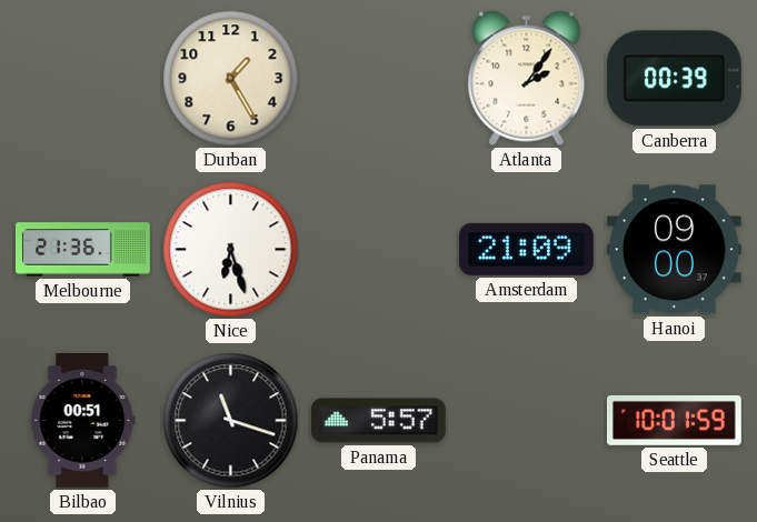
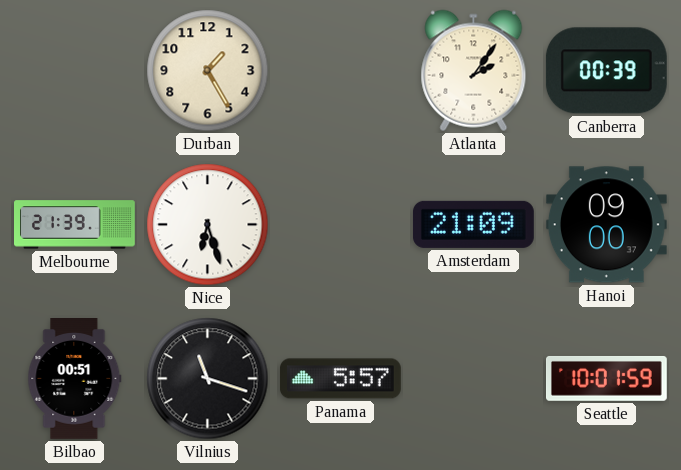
Melbourne: 21:36 -> 21:39
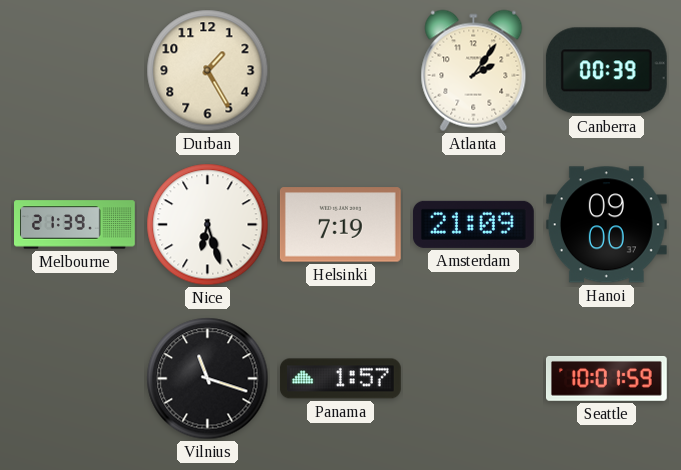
Helsinki: none -> 7:19
Bilbao: 00:51 -> none
Panama: 5:57 -> 1:57
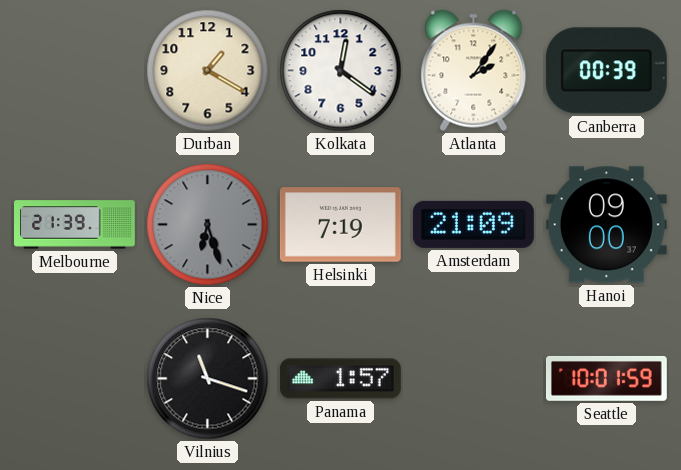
Durban: 1:25 -> 1:20
Kolkata: none -> 12:21
Nice dial: white -> grey
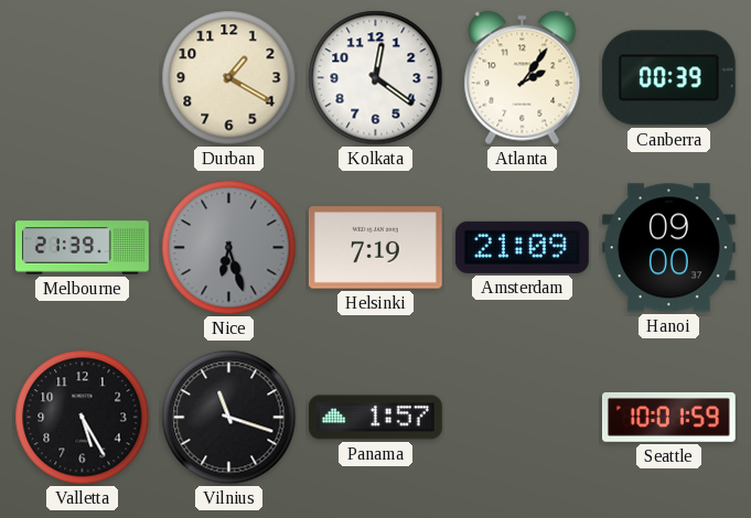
Valletta: none -> 5:25
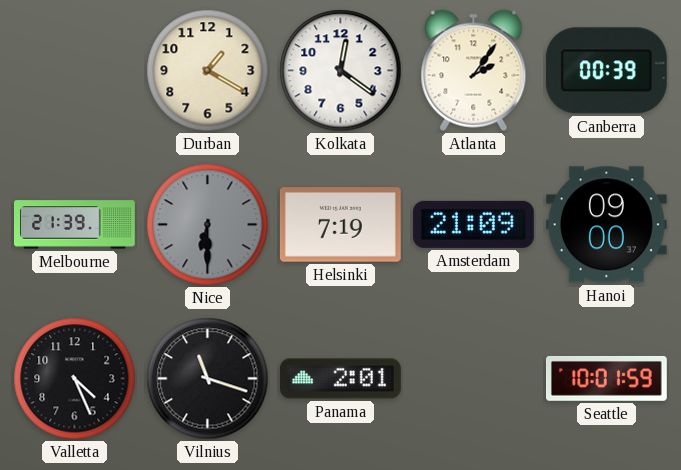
Nice: 6:27 -> 6:30
Valletta: 5:25 -> 4:26
Panama: 1:57 -> 2:01
